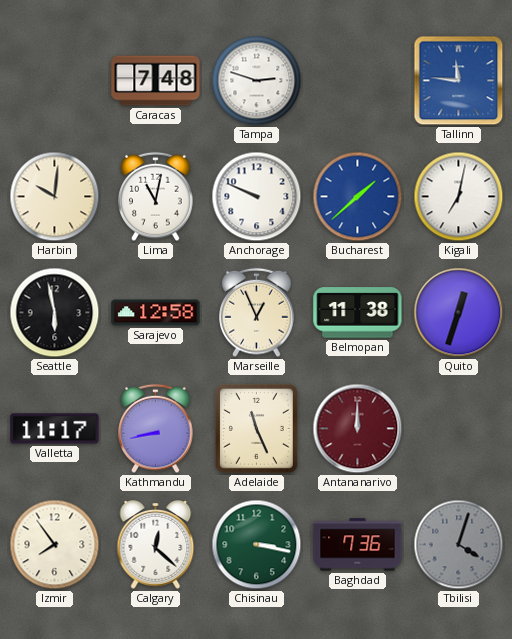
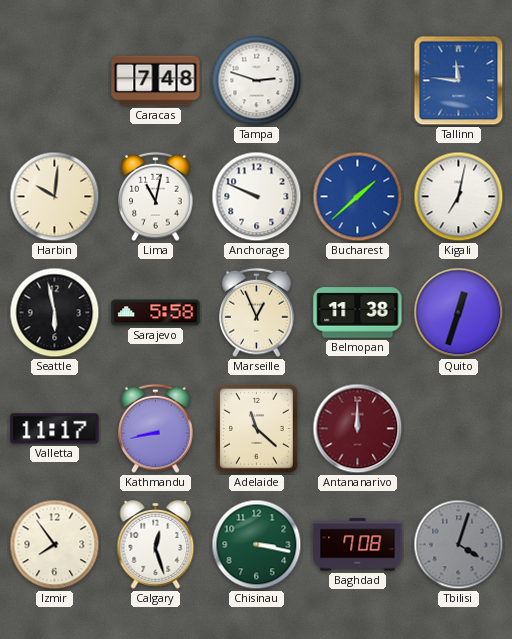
Sarajevo: 12:58 -> 5:58
Adelaide: 11:26 -> 11:22
Calgary: 12:22 -> 12:27
Baghdad: 7:36 -> 7:08
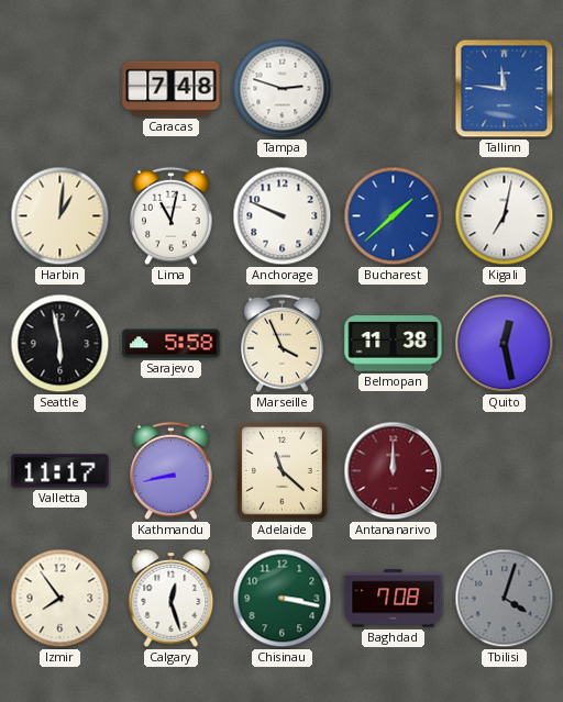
Harbin: 10:01 -> 1:01
Marseille: 12:56 -> 3:56
Quito: 12:33 -> 12:28
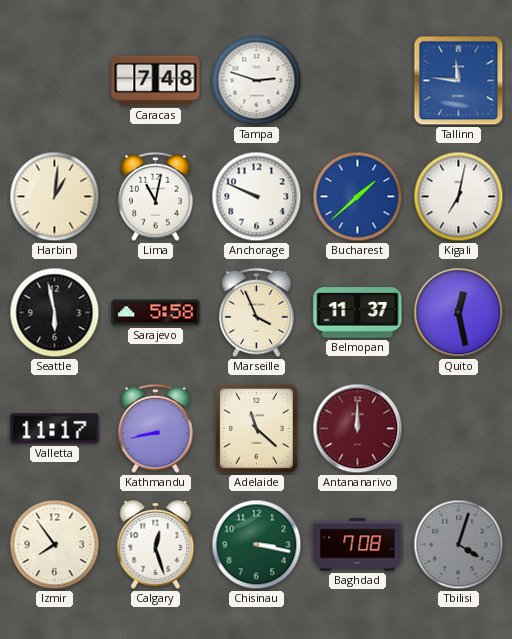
Belmopan: 11:38 -> 11:37
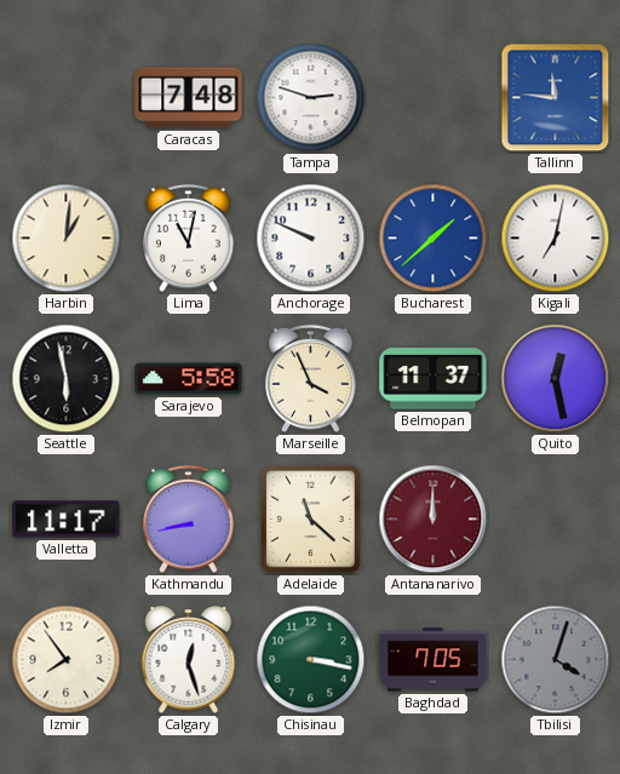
Baghdad: 7:08 -> 7:05
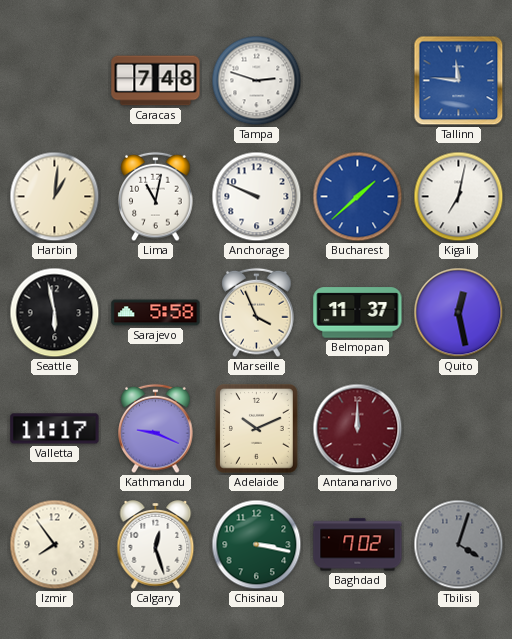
Kathmandu: 8:43 -> 9:19
Adelaide: 11:22 -> 10:11
Baghdad: 7:05 -> 7:02
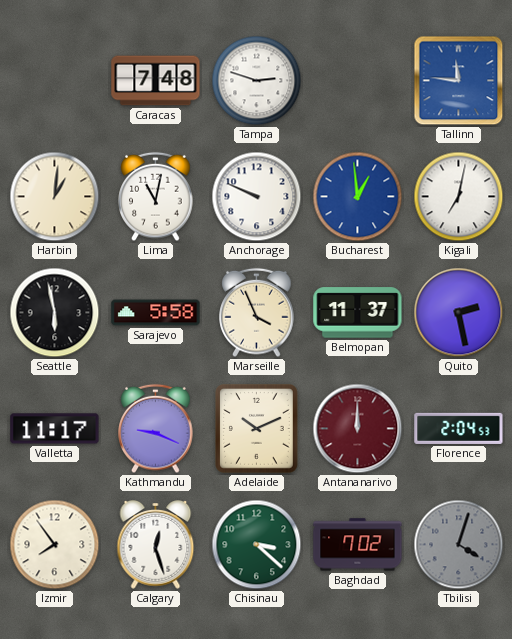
Bucharest: 1:38 -> 12:59
Quito: 12:28 -> 2:28
Florence: none -> 2:04
Chisinau: 3:17 -> 3:22
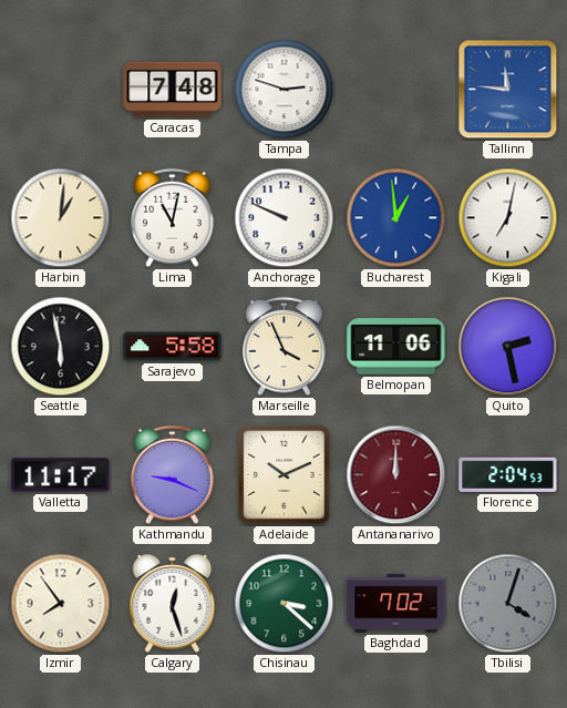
Belmopan: 11:37 -> 11:06
